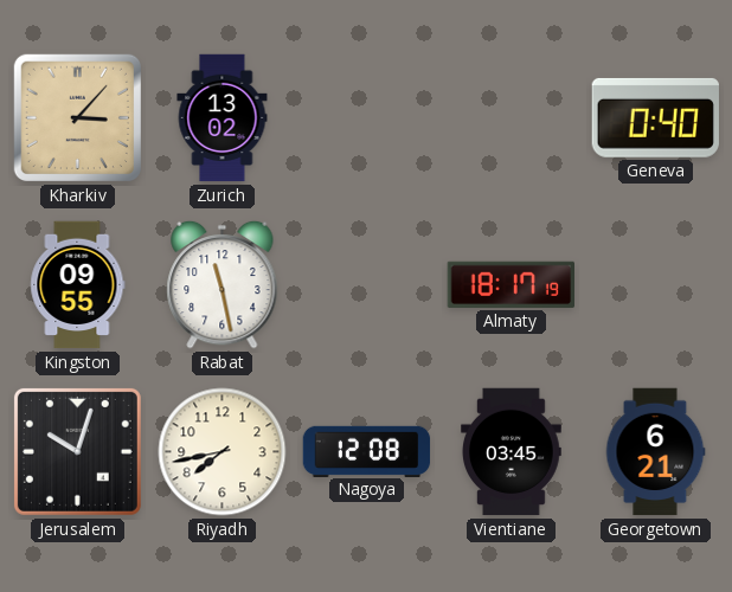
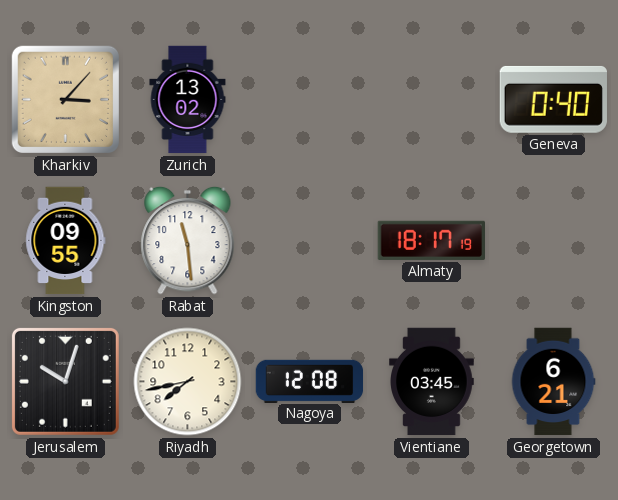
Rabat: 11:28 -> 11:29
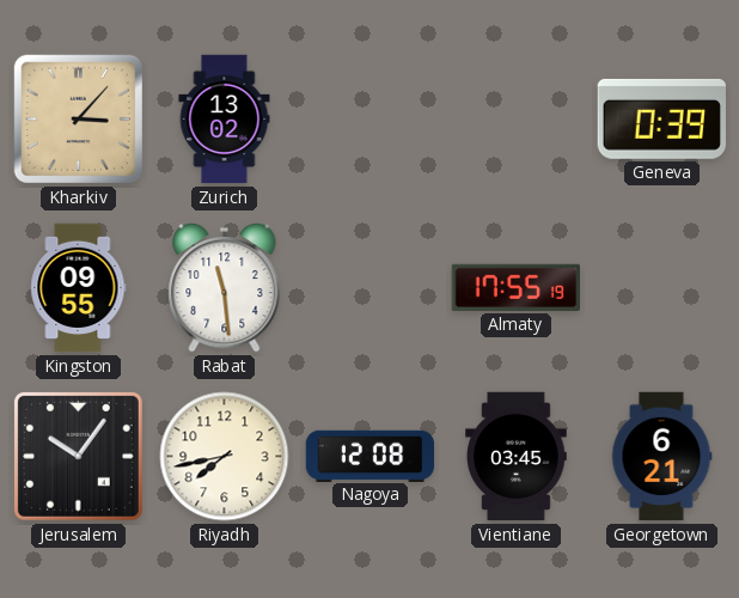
Geneva: 0:40 -> 0:39
Almaty: 18:17 -> 17:55
Jerusalem: 10:03 -> 10:06
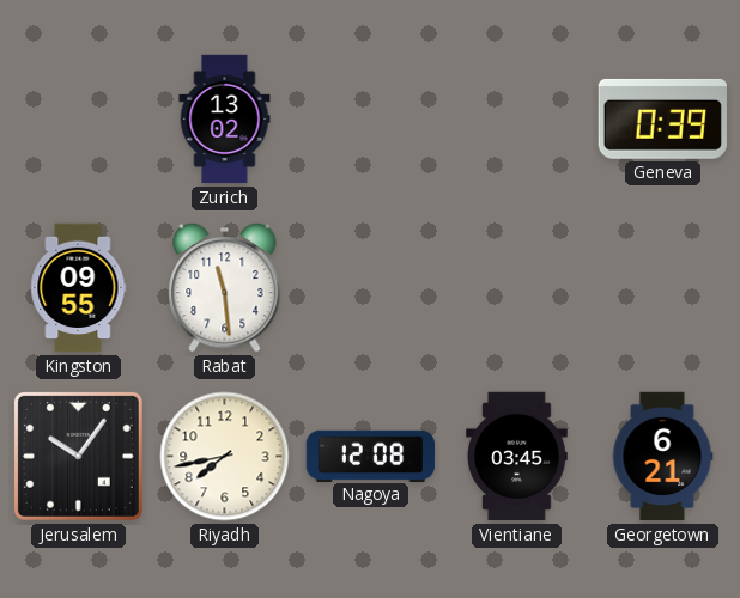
Kharkiv: 3:07 -> none
Almaty: 17:55 -> none
